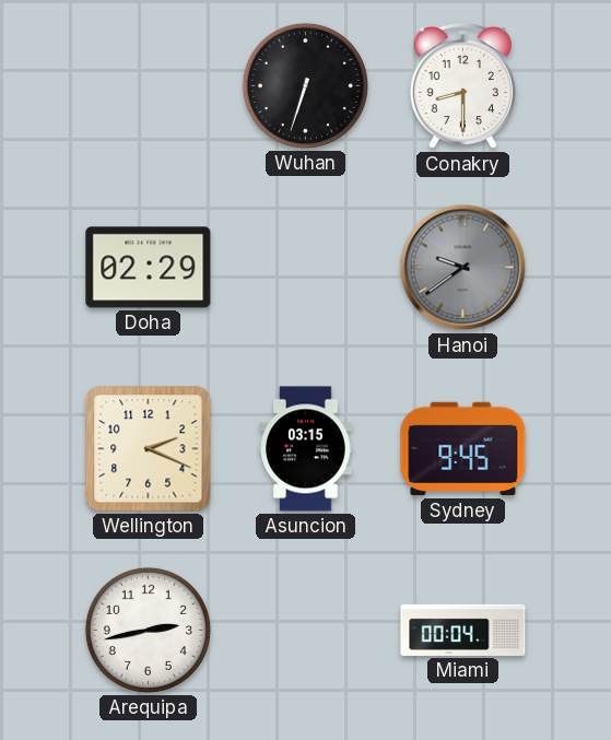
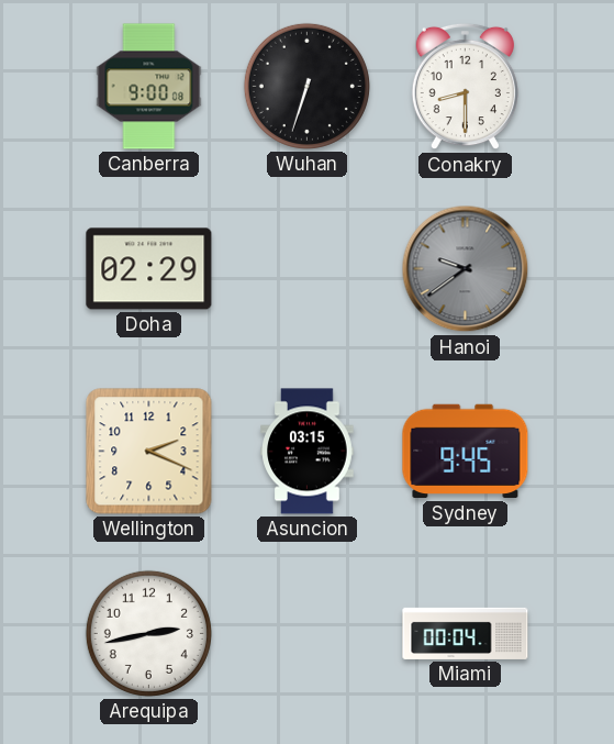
Canberra: none -> 9:00
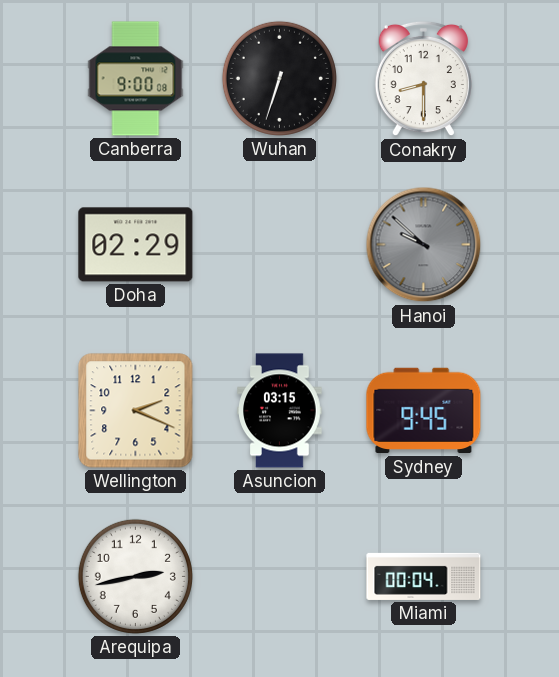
Hanoi: 9:39 -> 9:52
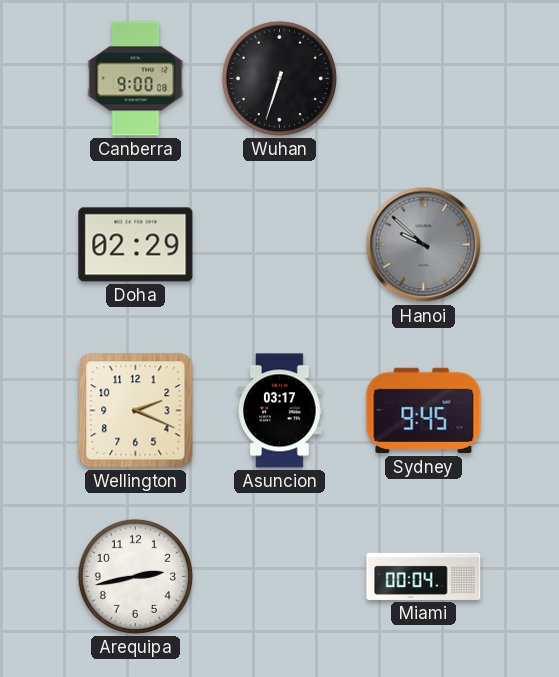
Conakry: 8:30 -> none
Asuncion: 03:15 -> 03:17
